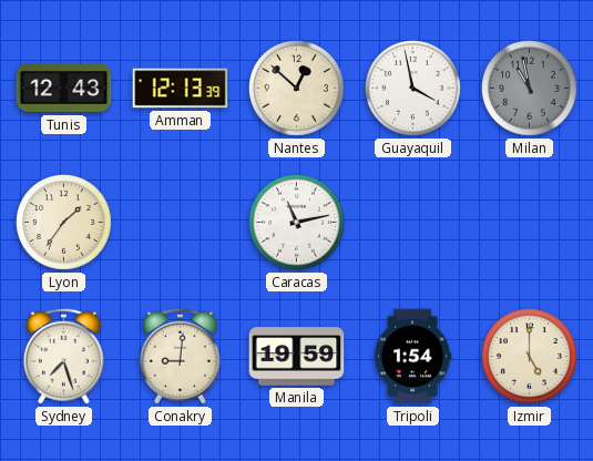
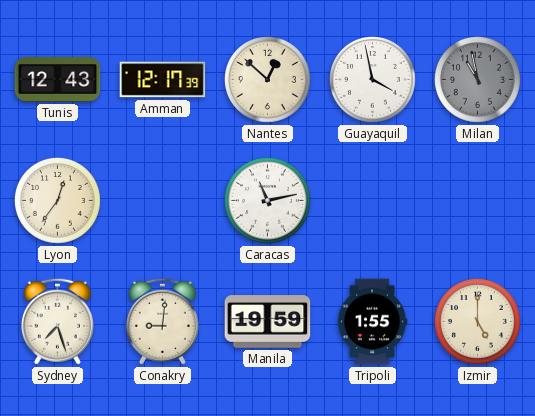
Amman: 12:13 -> 12:17
Lyon: 1:36 -> 12:36
Tripoli: 1:54 -> 1:55
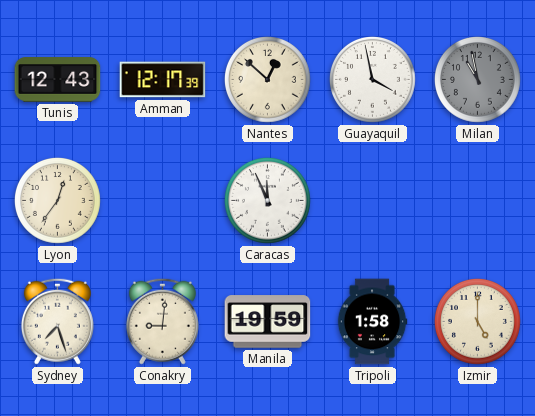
Caracas: 11:13 -> 11:56
Tripoli: 1:55 -> 1:58
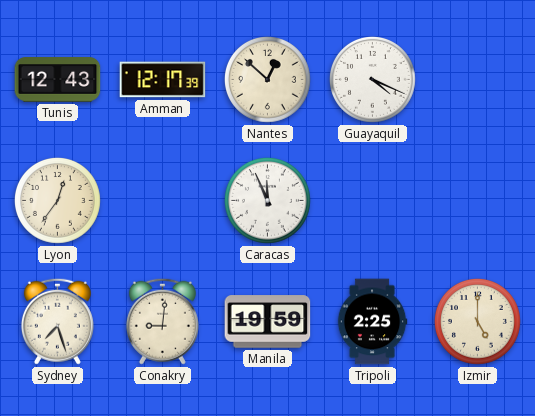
Guayaquil: 3:58 -> 4:19
Milan: 10:58 -> none
Tripoli: 1:58 -> 2:25
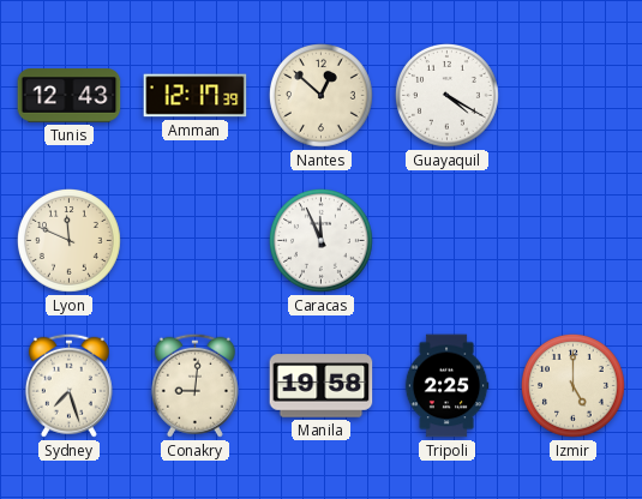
Guayaquil: 4:19 -> 4:20
Lyon: 12:36 -> 11:49
Manila: 19:59 -> 19:58
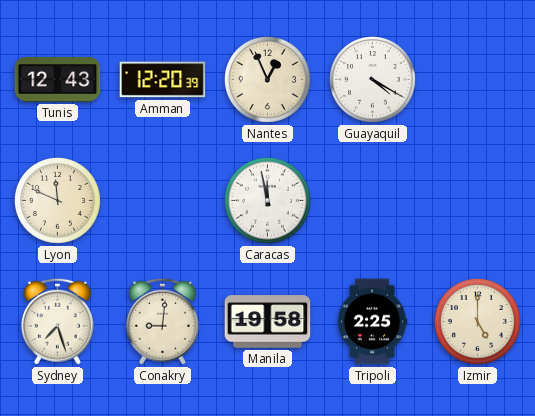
Amman: 12:17 -> 12:20
Nantes: 12:52 -> 12:56
Caracas: 11:56 -> 11:58
